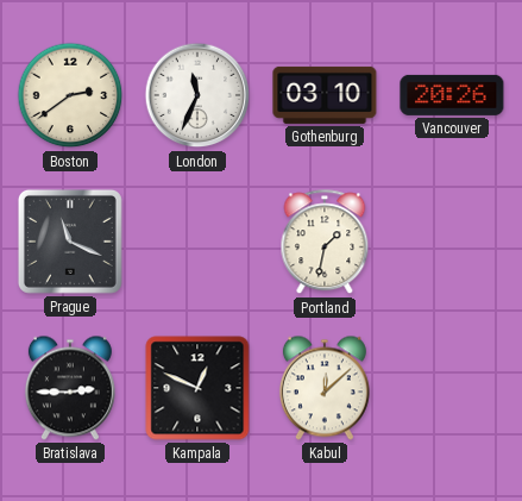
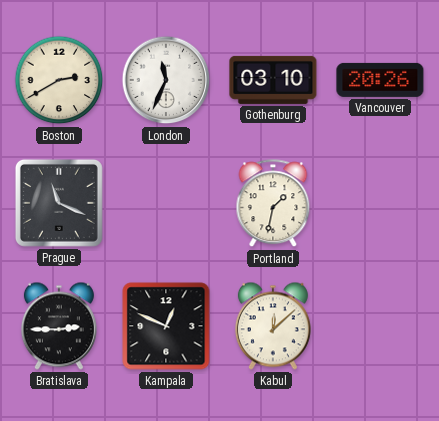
Boston: 2:39 -> 2:40
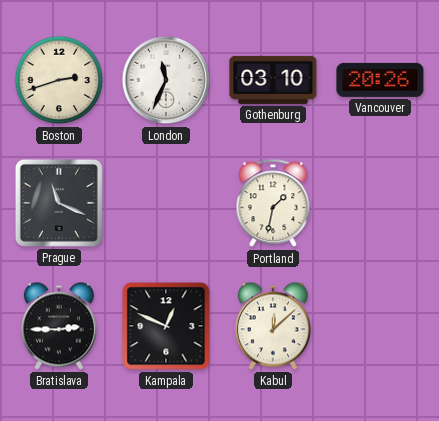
Boston: 2:40 -> 2:42
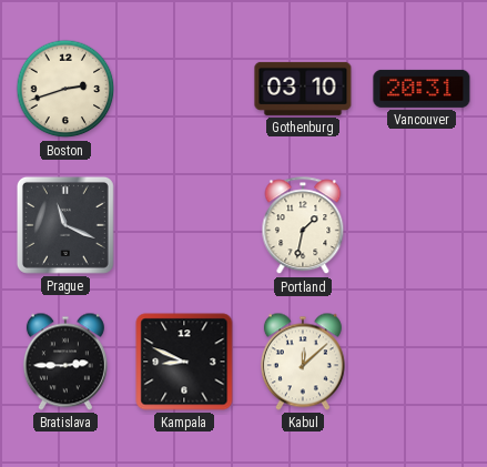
London: 11:34 -> none
Vancouver: 20:26 -> 20:31
Kampala: 12:49 -> 8:49
